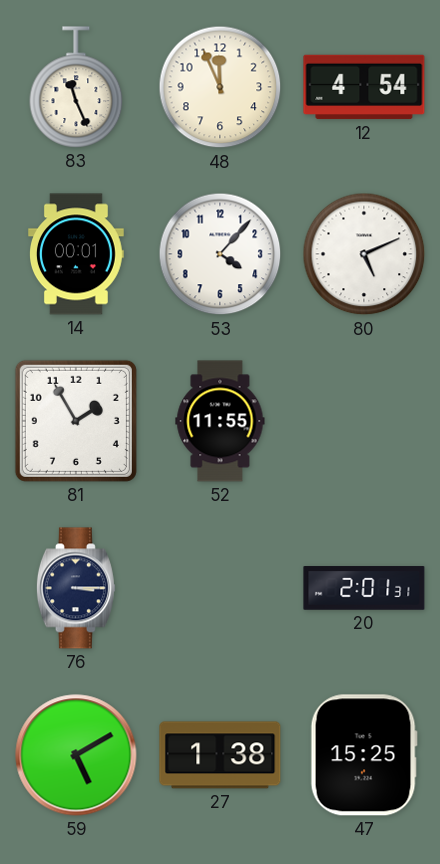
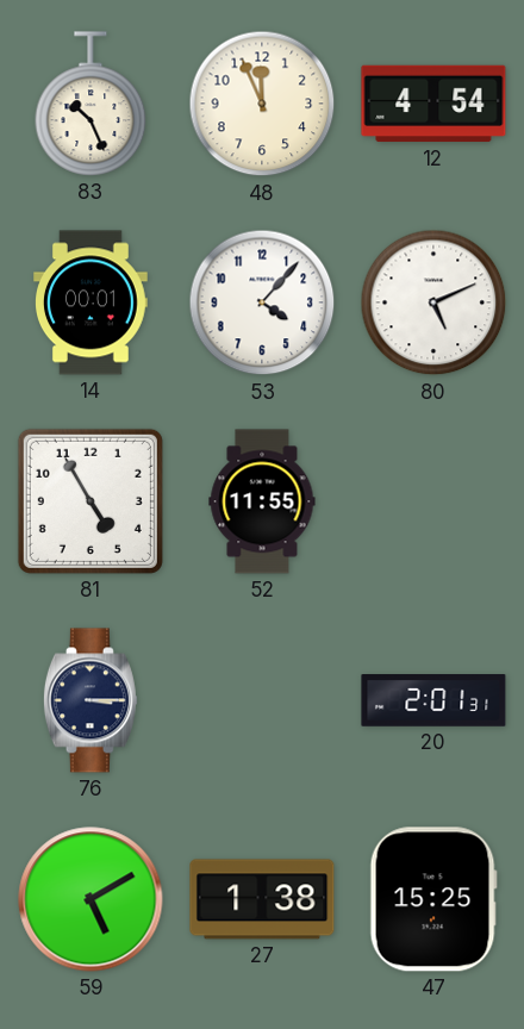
83: 11:26 -> 10:26
81: 1:55 -> 4:55
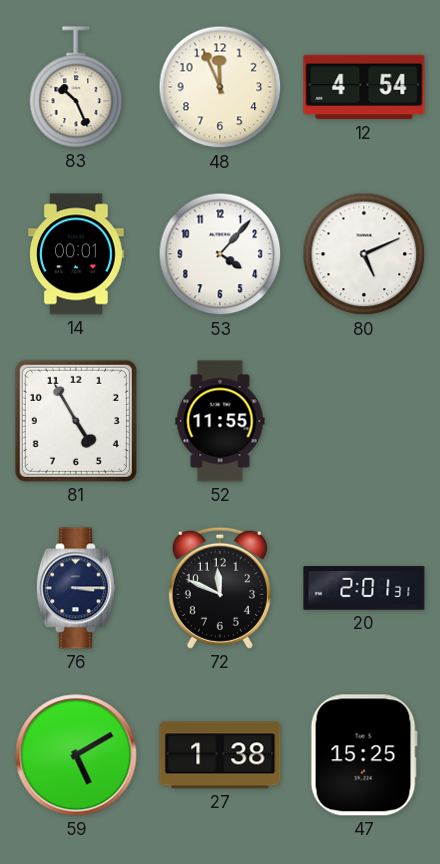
72: none -> 11:49
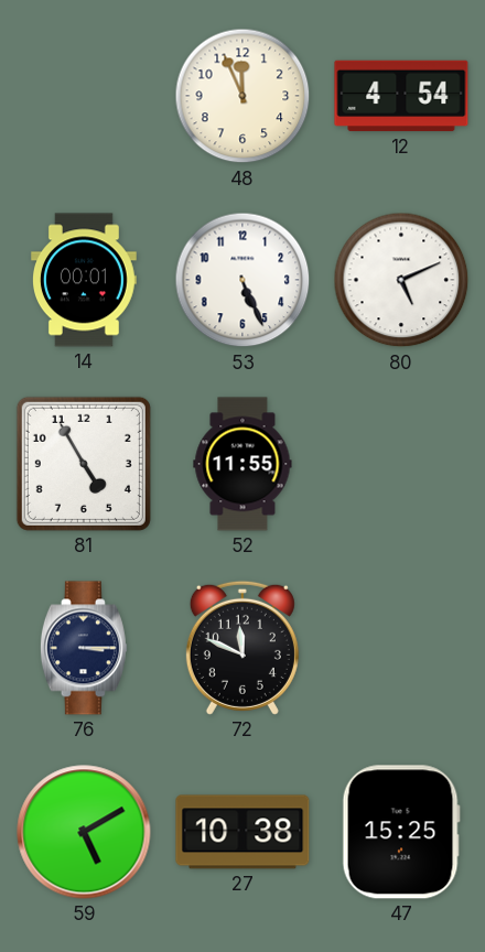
83: 10:26 -> none
53: 4:07 -> 5:26
20: 2:01 -> none
27: 1:38 -> 10:38
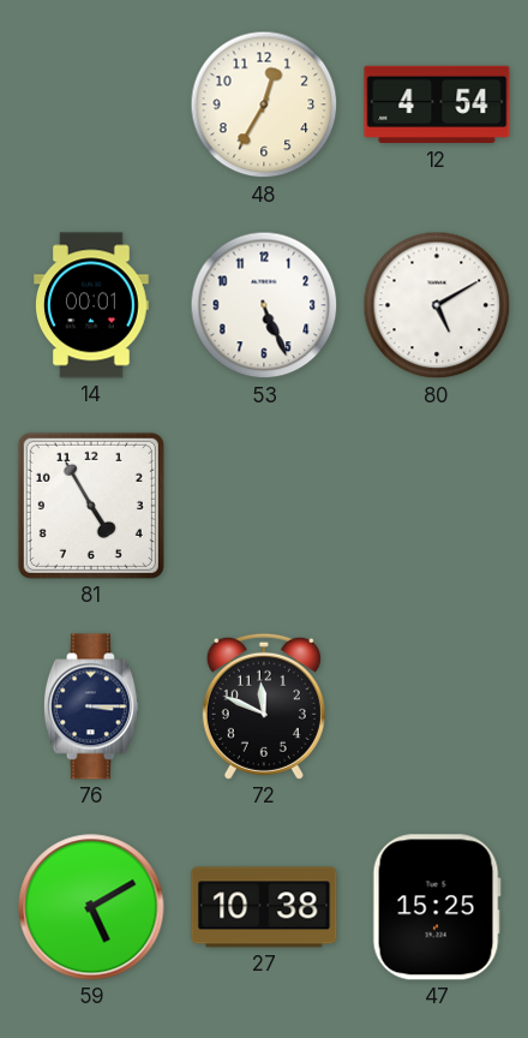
48: 11:56 -> 12:35
80: 5:11 -> 5:10
52: 11:55 -> none
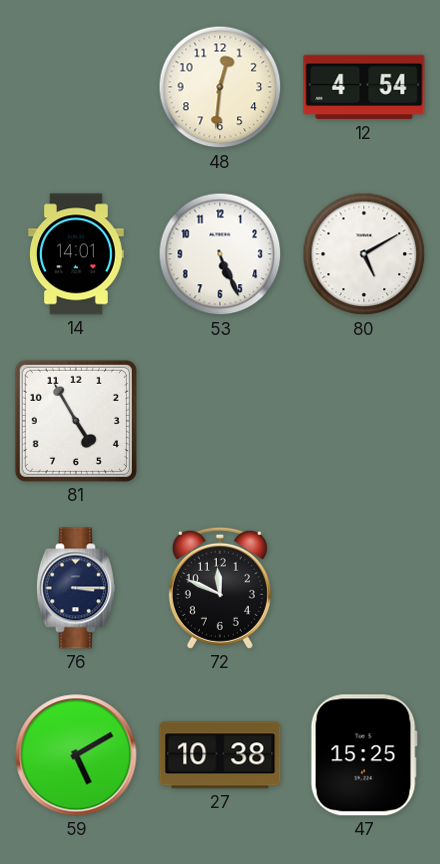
48: 12:35 -> 12:31
14: 00:01 -> 14:01
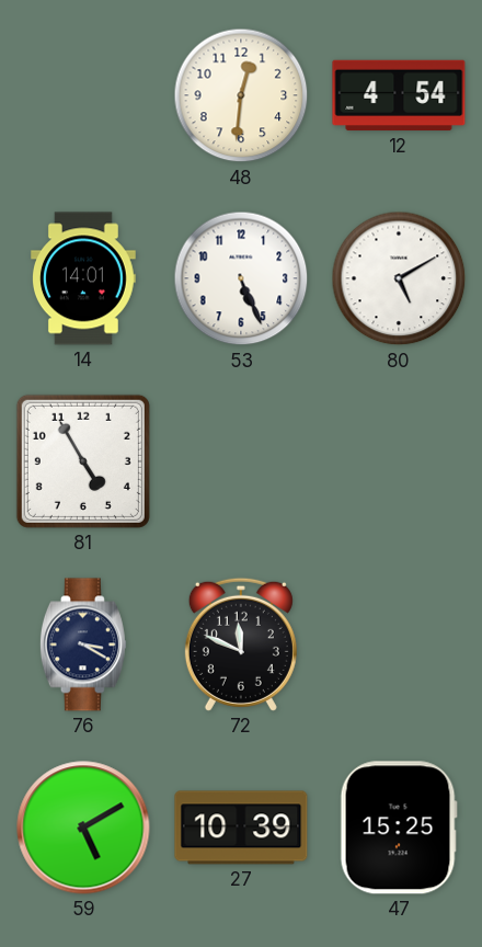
76: 3:15 -> 3:20
27: 10:38 -> 10:39
